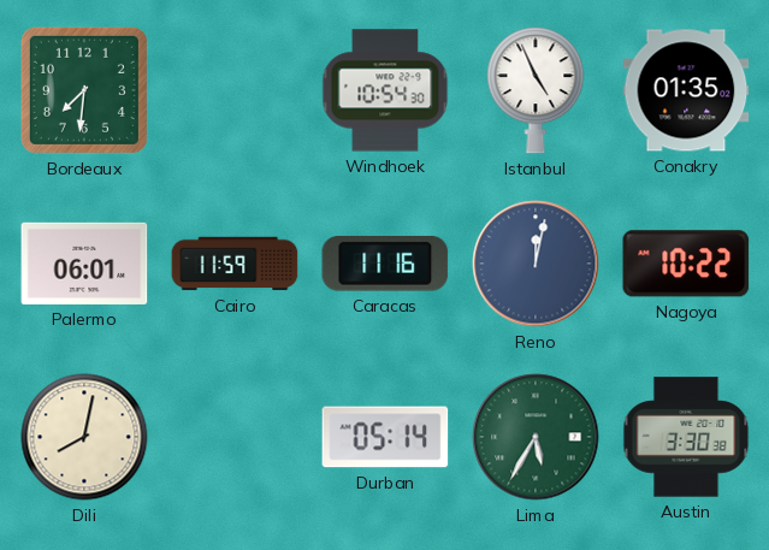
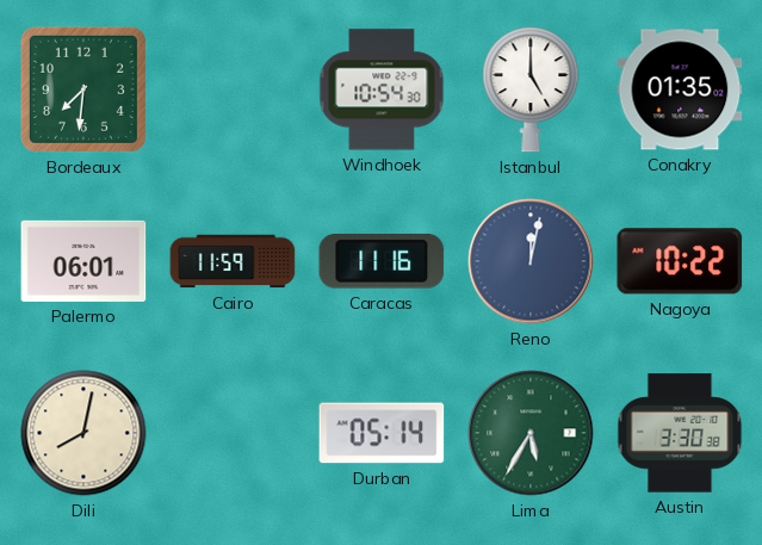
Istanbul: 4:56 -> 5:00
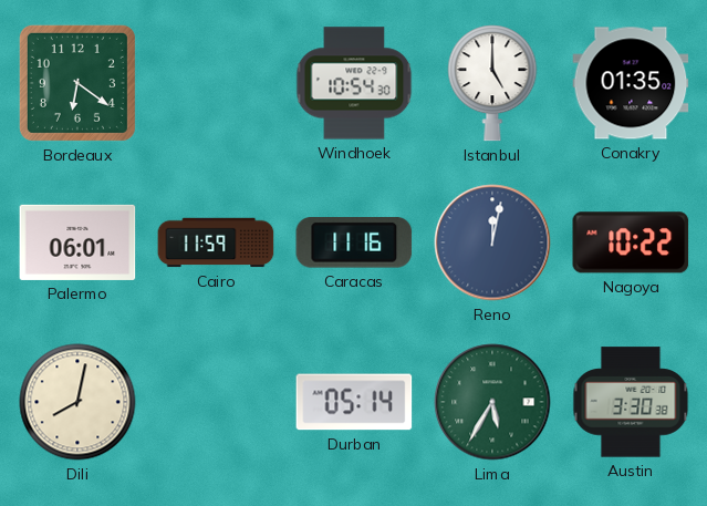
Bordeaux: 7:31 -> 6:21
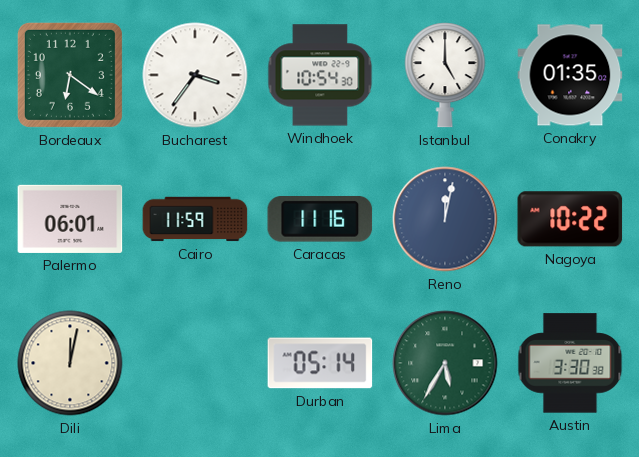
Bucharest: none -> 3:36
Dili: 8:02 -> 12:02
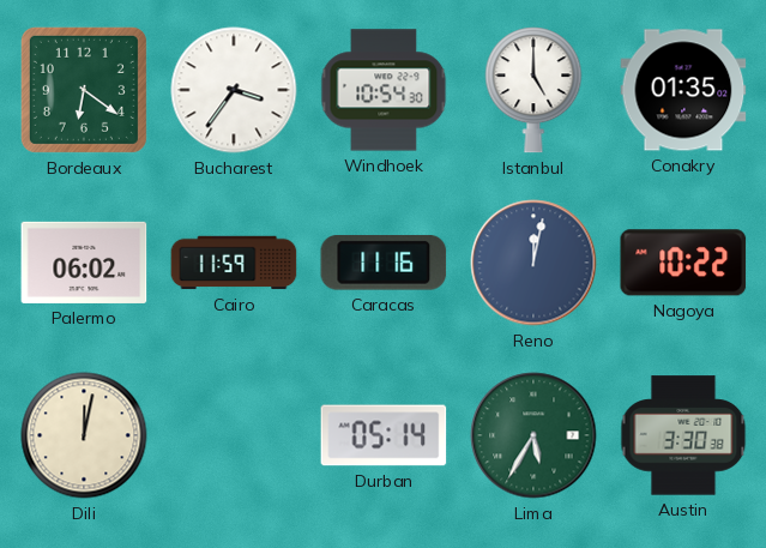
Palermo: 06:01 -> 06:02
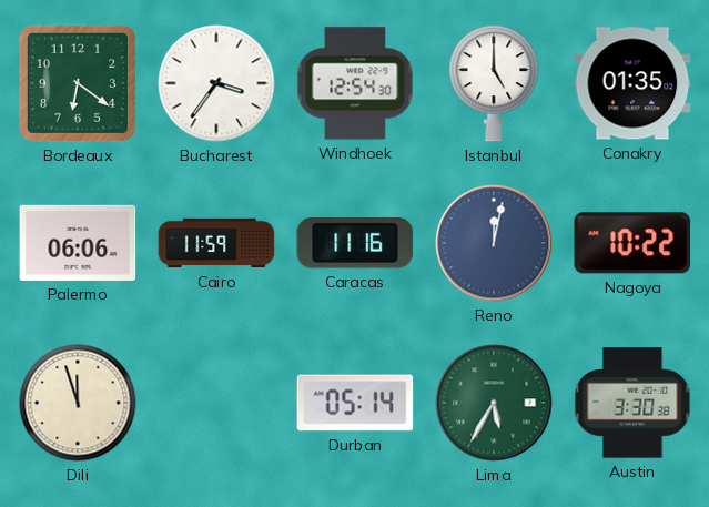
Windhoek: 10:54 -> 12:54
Palermo: 06:02 -> 06:06
Dili: 12:02 -> 11:57
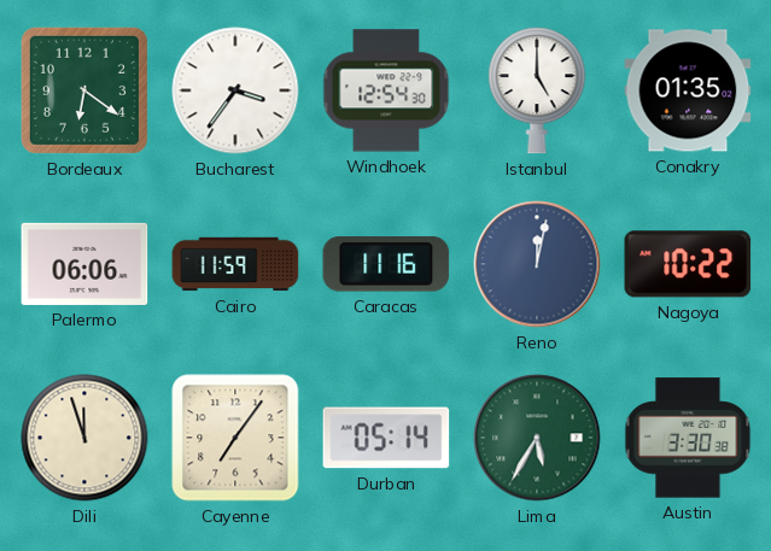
Cayenne: none -> 7:06
